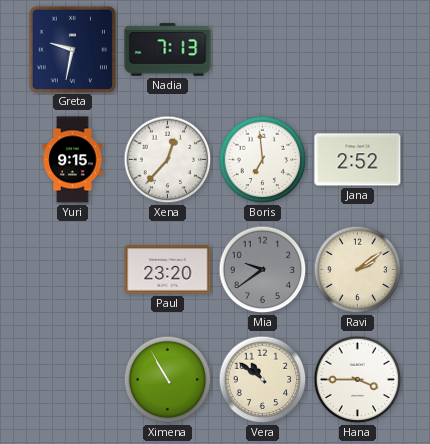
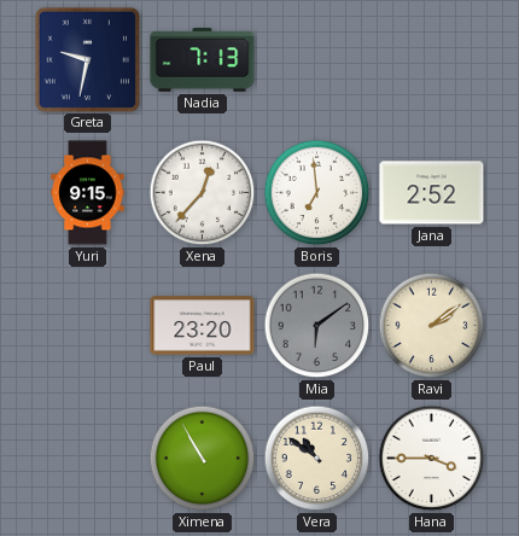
Mia: 9:39 -> 6:09
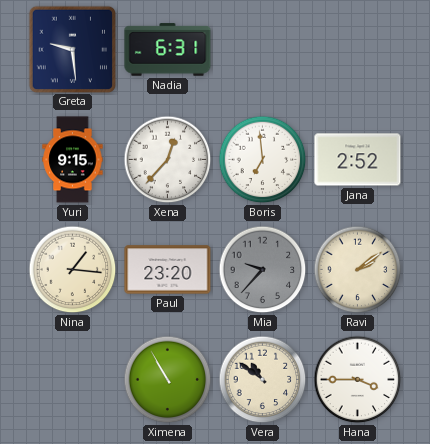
Greta: 9:32 -> 9:29
Nadia: 7:13 -> 6:31
Nina: none -> 1:16
Mia: 6:09 -> 9:37
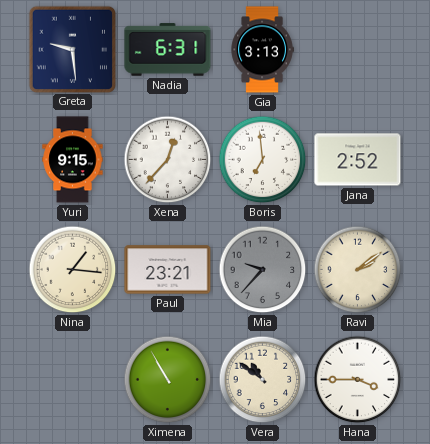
Gia: none -> 3:13
Paul: 23:20 -> 23:21
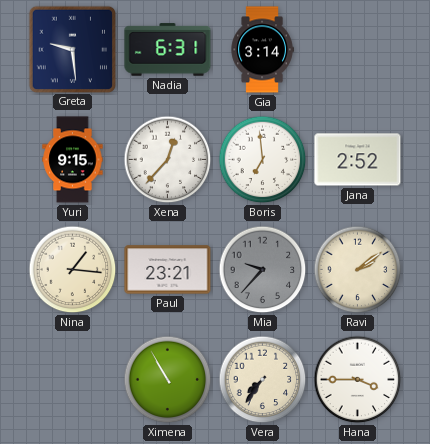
Gia: 3:13 -> 3:14
Vera: 10:51 -> 7:36
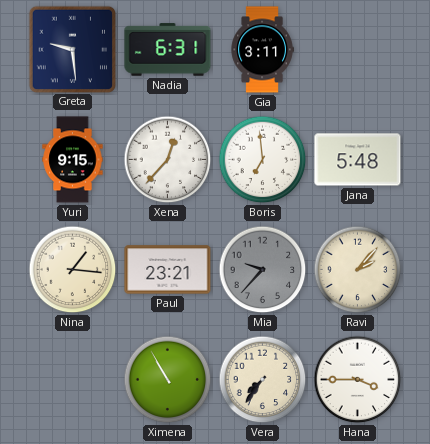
Gia: 3:14 -> 3:11
Jana: 2:52 -> 5:48
Ravi: 2:09 -> 2:07
